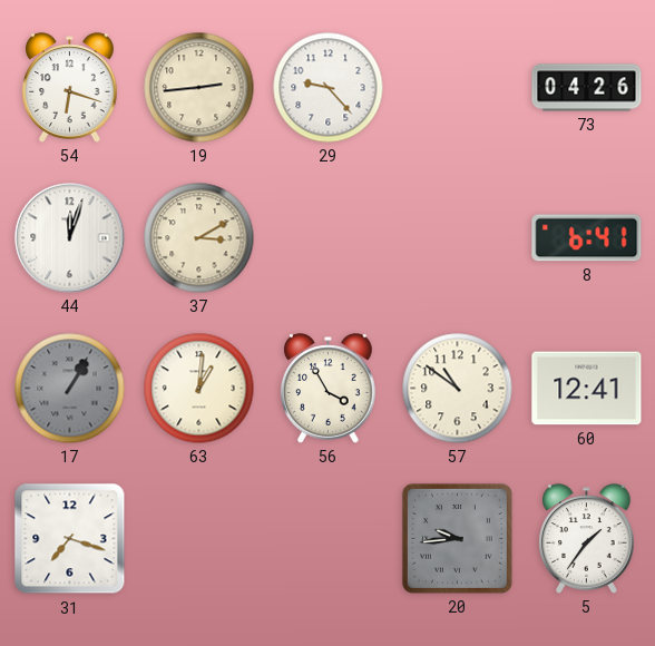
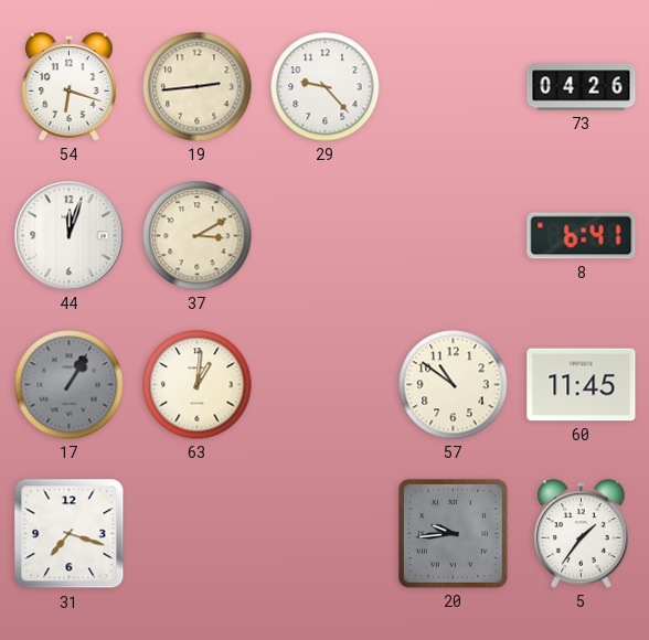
56: 3:55 -> none
60: 12:41 -> 11:45
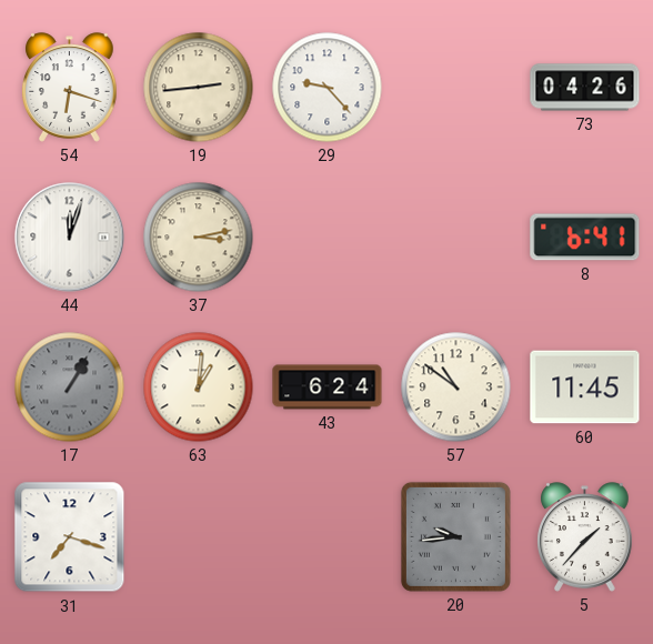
37: 3:10 -> 3:13
43: none -> 6:24
5: 1:36 -> 1:37
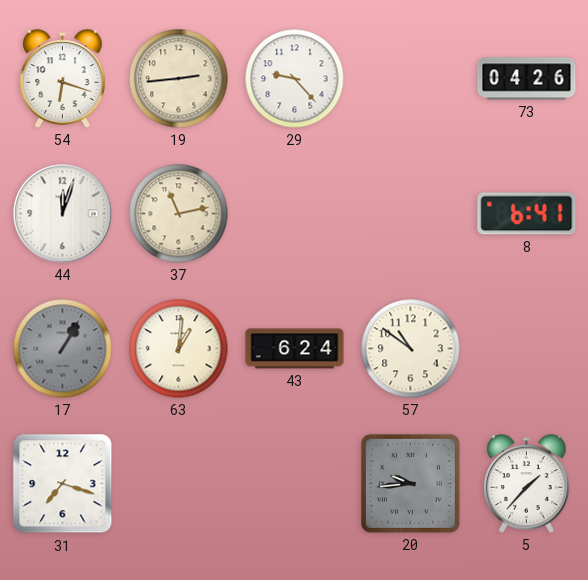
37: 3:13 -> 11:13
60: 11:45 -> none
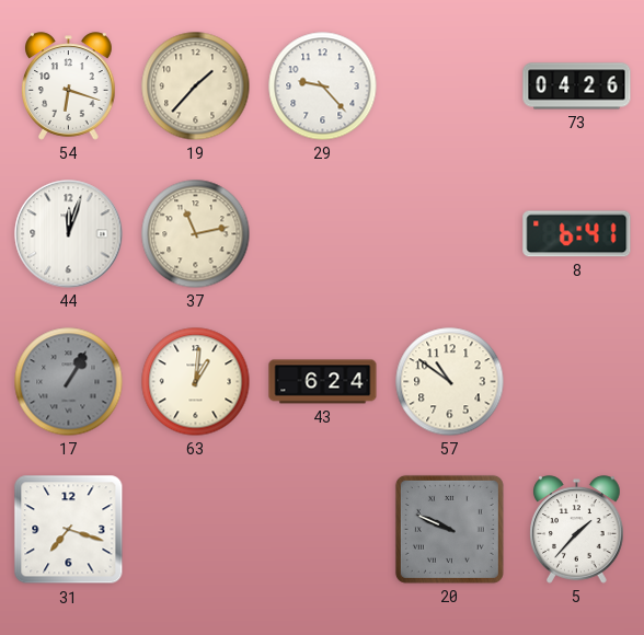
19: 2:44 -> 1:37
20: 9:44 -> 9:49
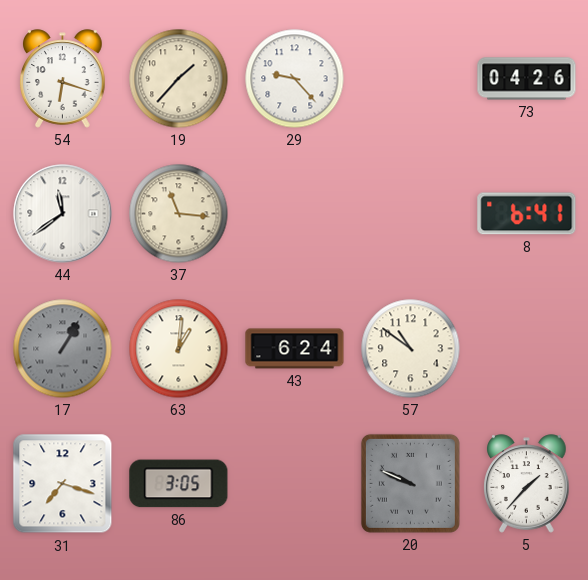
44: 12:03 -> 11:39
37: 11:13 -> 11:16
86: none -> 3:05
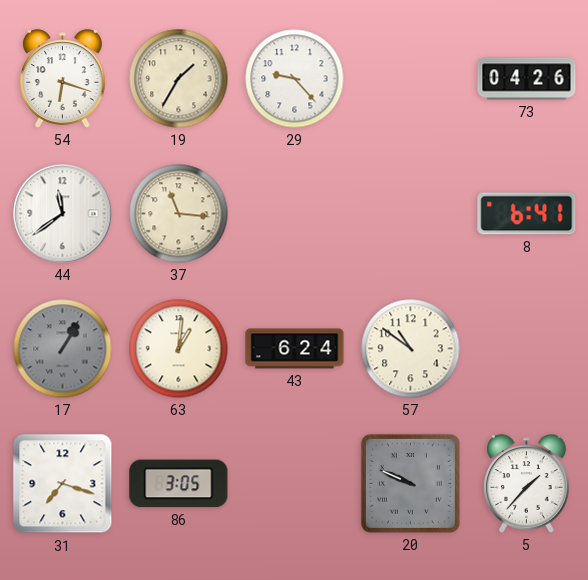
19: 1:37 -> 1:35
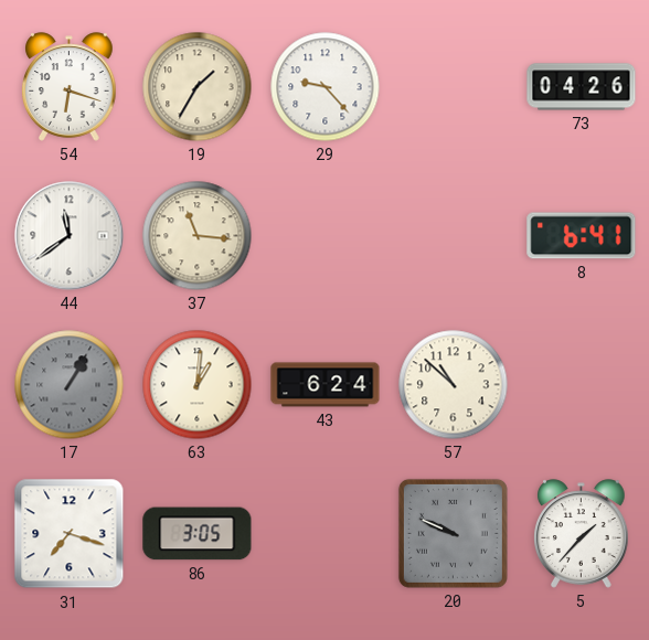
57: 10:51 -> 10:52
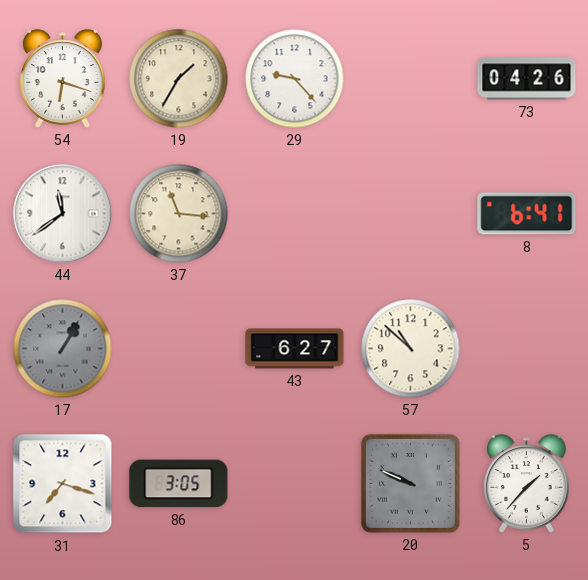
63: 1:01 -> none
43: 6:24 -> 6:27
